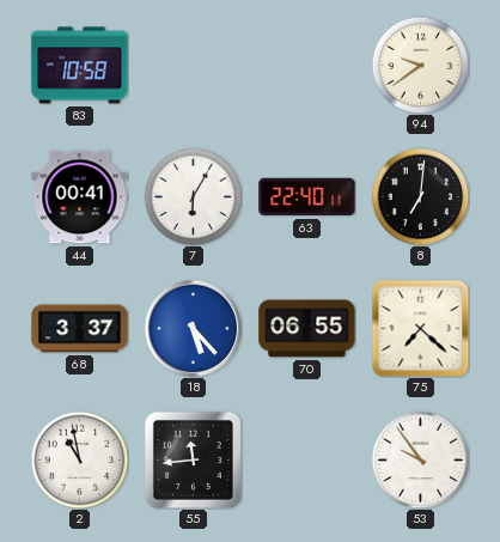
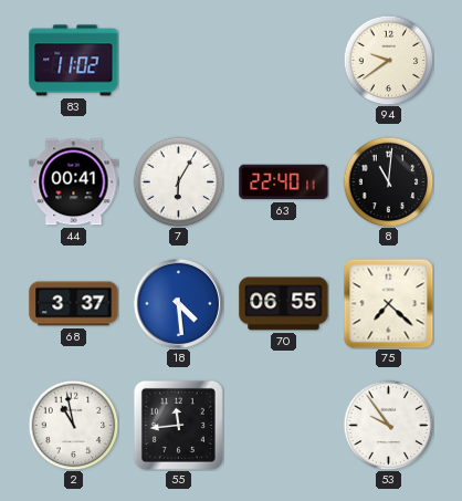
83: 10:58 -> 11:02
8: 7:01 -> 11:01
18: 5:23 -> 4:29
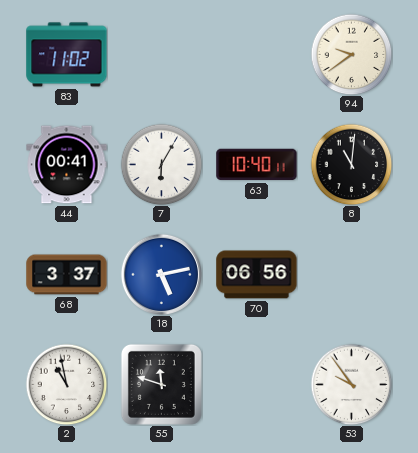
63: 22:40 -> 10:40
18: 4:29 -> 5:13
70: 06:55 -> 06:56
75: 7:22 -> none
55: 11:44 -> 11:48
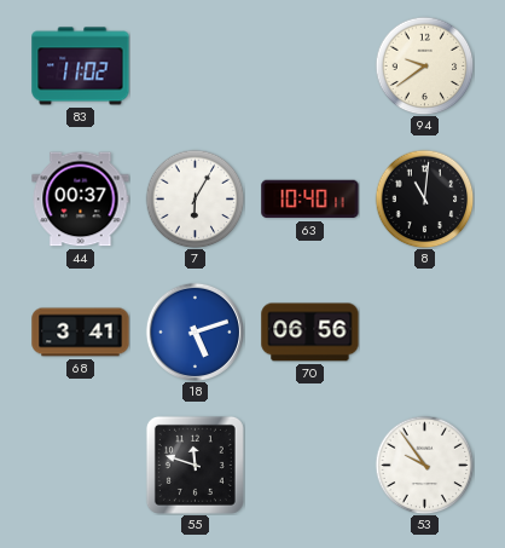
44: 00:41 -> 00:37
68: 3:37 -> 3:41
18: 5:13 -> 5:12
2: 10:58 -> none
